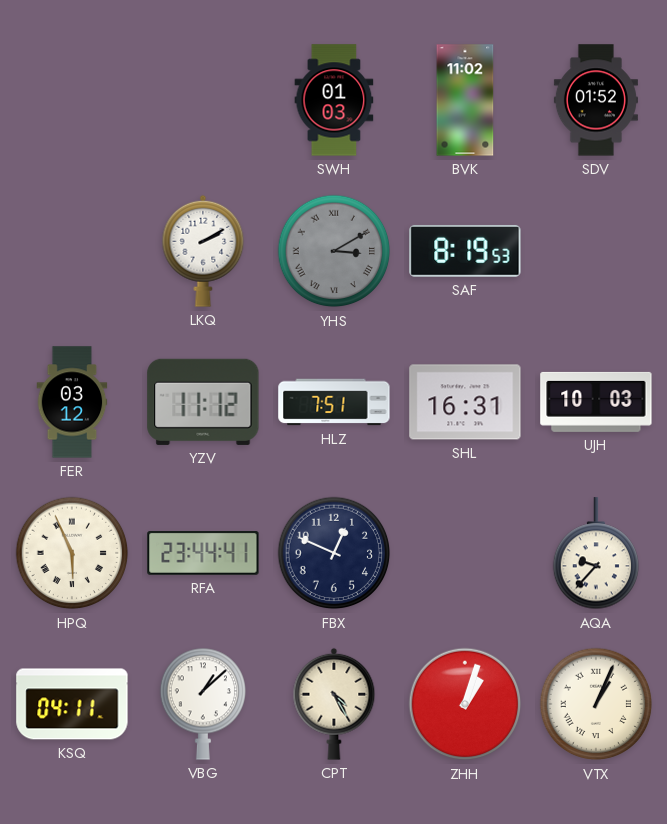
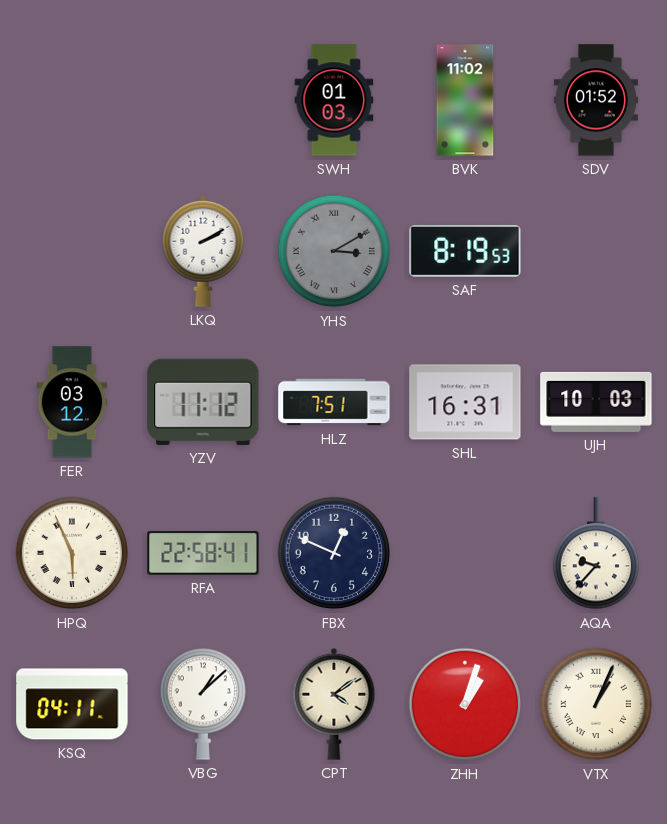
RFA: 23:44 -> 22:58
CPT: 4:25 -> 4:09
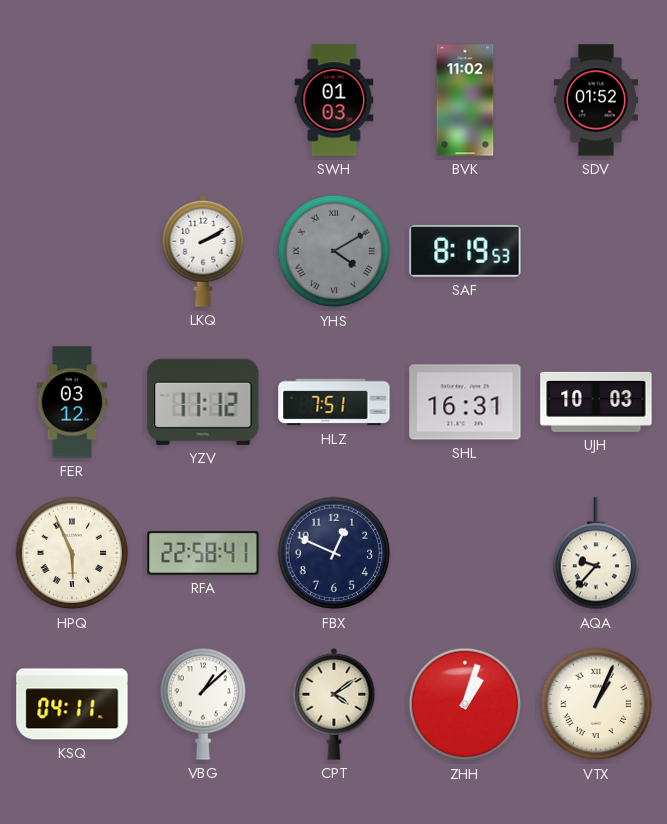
YHS: 3:10 -> 4:10
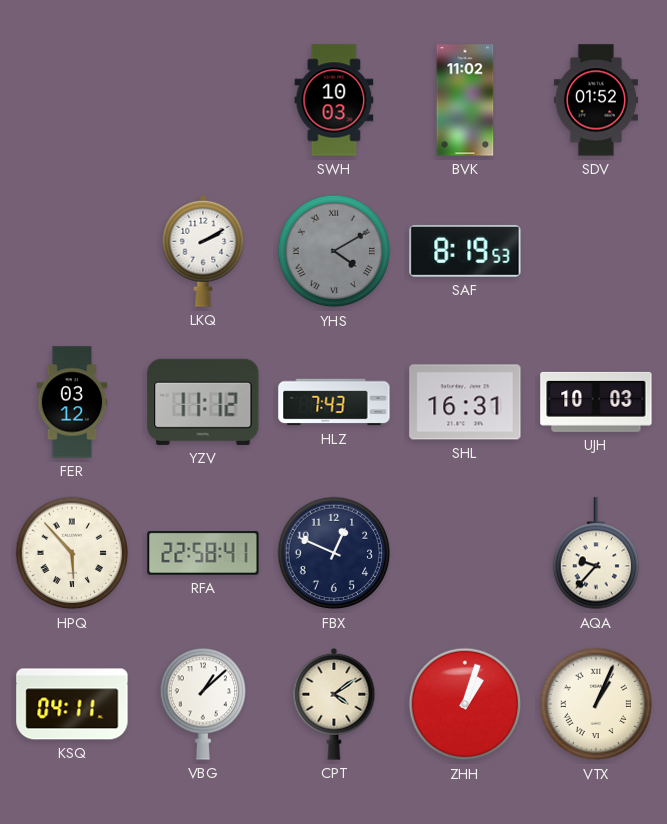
SWH: 01:03 -> 10:03
HLZ: 7:51 -> 7:43
HPQ: 5:56 -> 5:53
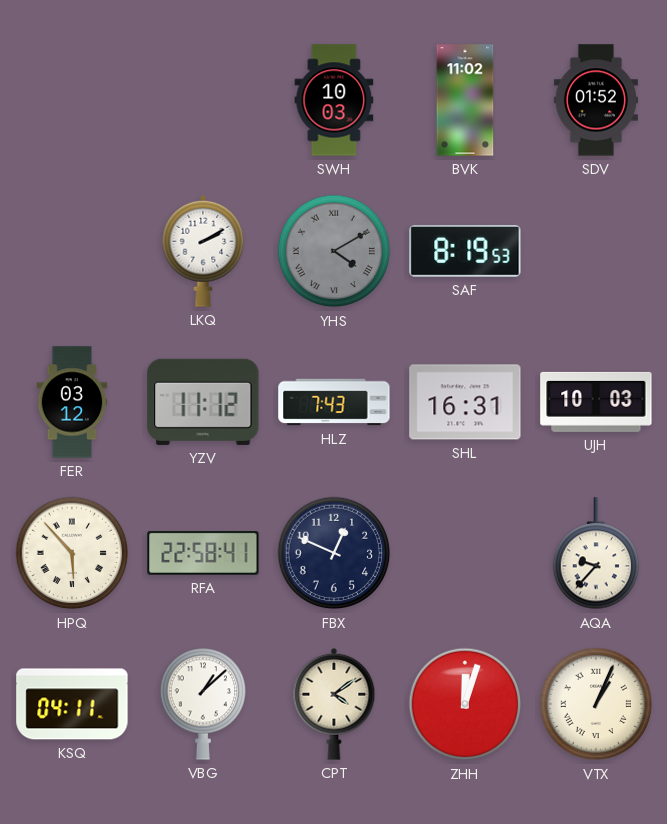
ZHH: 1:03 -> 12:03
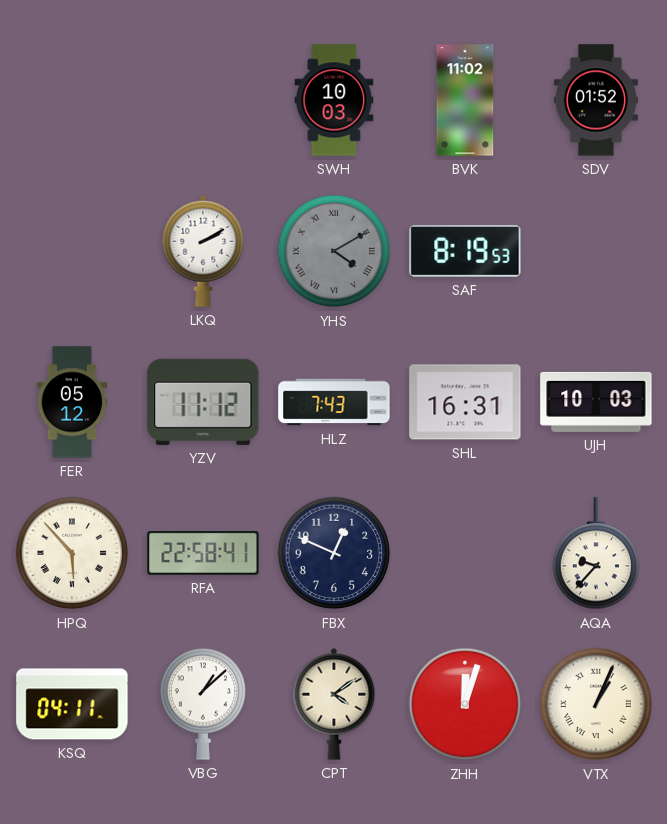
FER: 03:12 -> 05:12
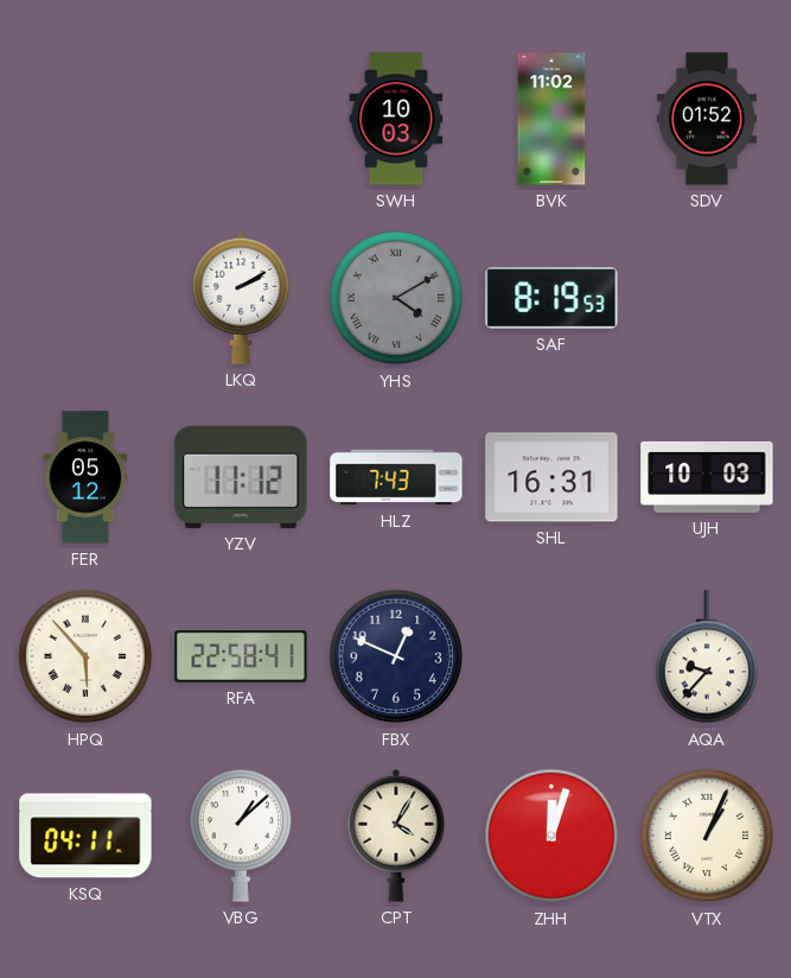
CPT: 4:09 -> 4:05
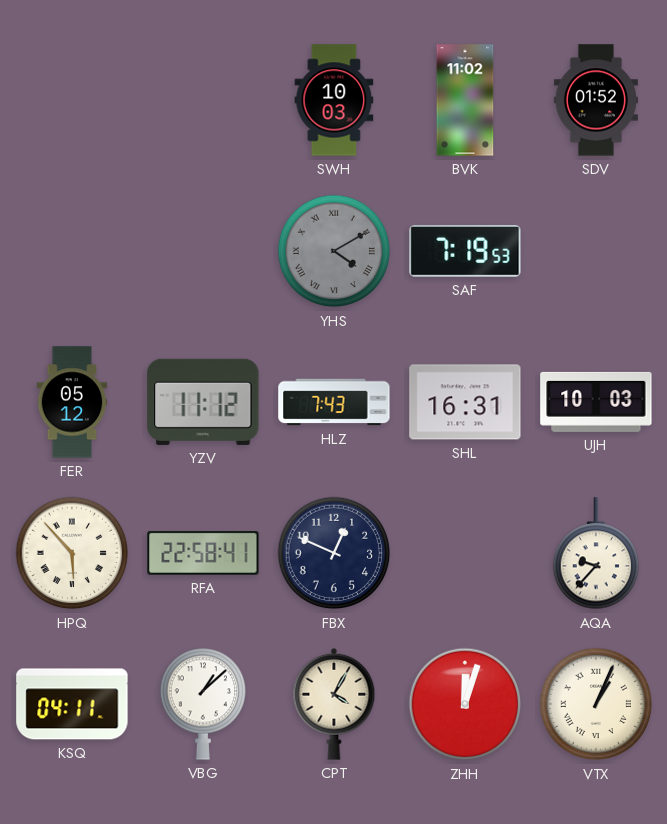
LKQ: 2:10 -> none
SAF: 8:19 -> 7:19
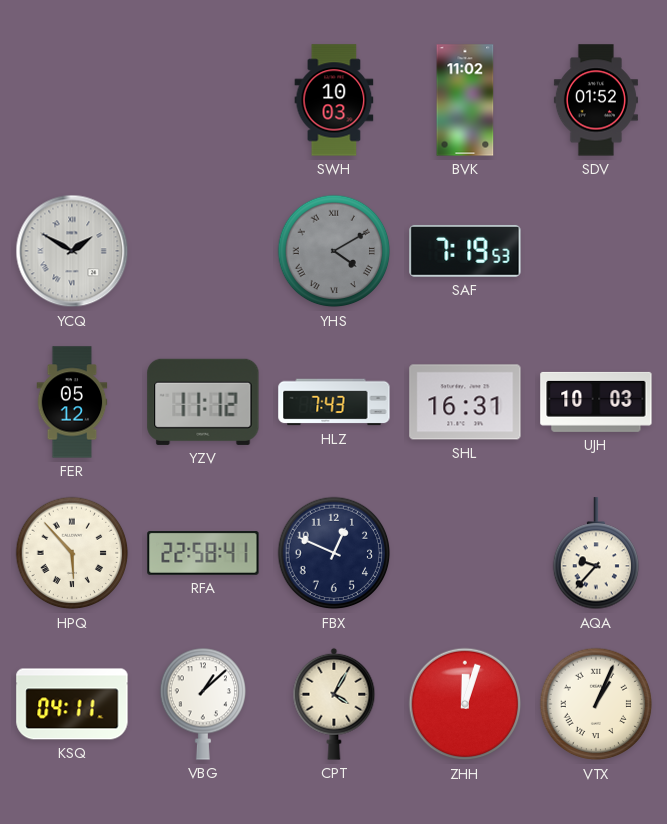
YCQ: none -> 1:50
